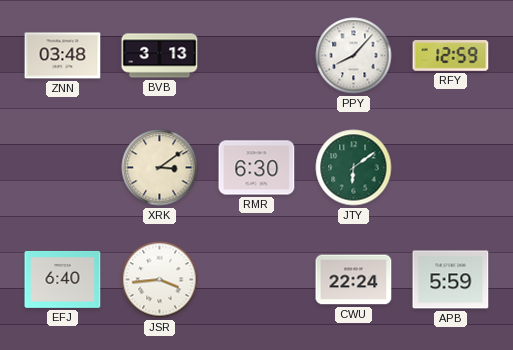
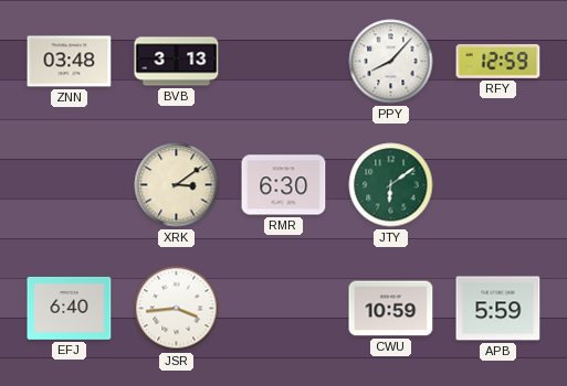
CWU: 22:24 -> 10:59
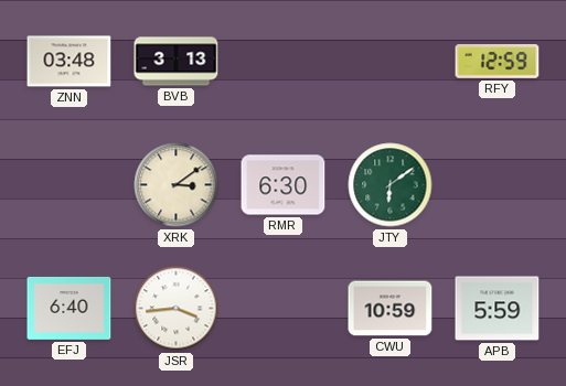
PPY: 8:07 -> none
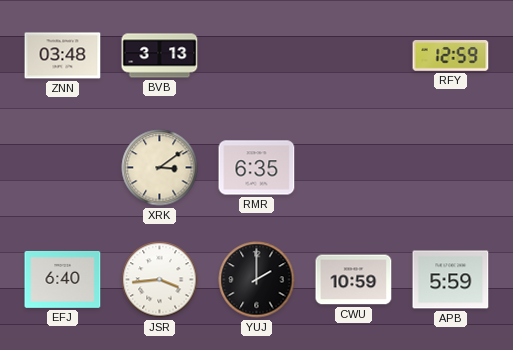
RMR: 6:30 -> 6:35
JTY: 6:09 -> none
YUJ: none -> 2:00
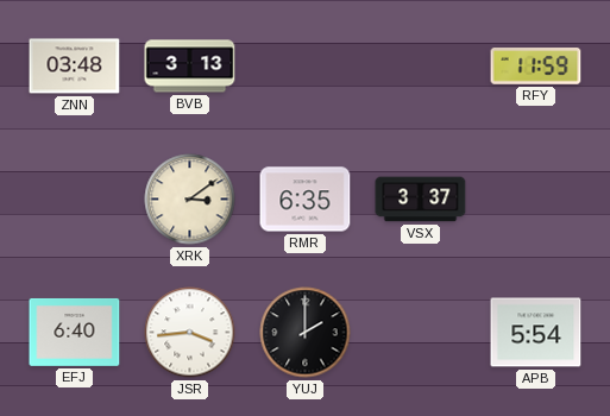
RFY: 12:59 -> 11:59
VSX: none -> 3:37
CWU: 10:59 -> none
APB: 5:59 -> 5:54
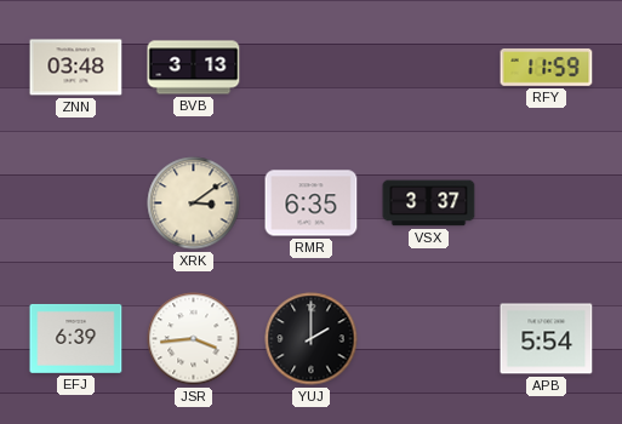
EFJ: 6:40 -> 6:39
